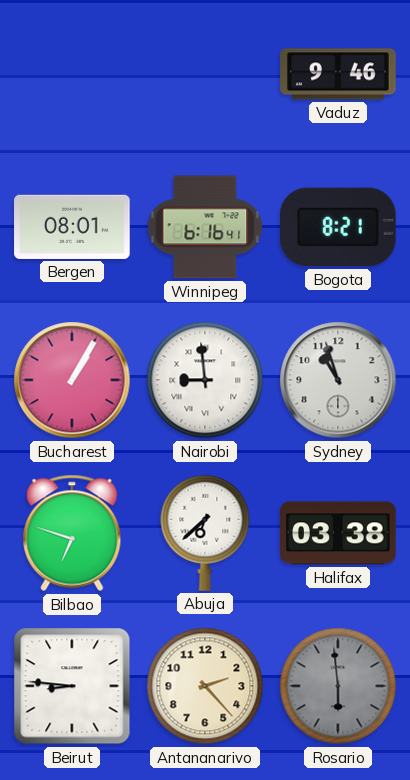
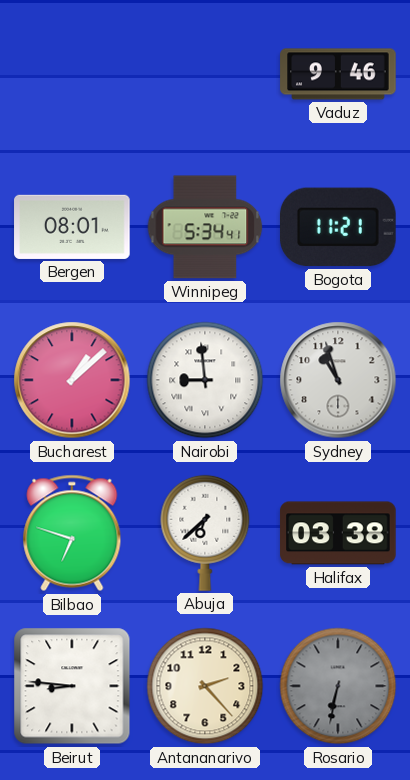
Winnipeg: 6:16 -> 5:34
Bogota: 8:21 -> 11:21
Bucharest: 1:05 -> 1:08
Rosario: 5:59 -> 6:32
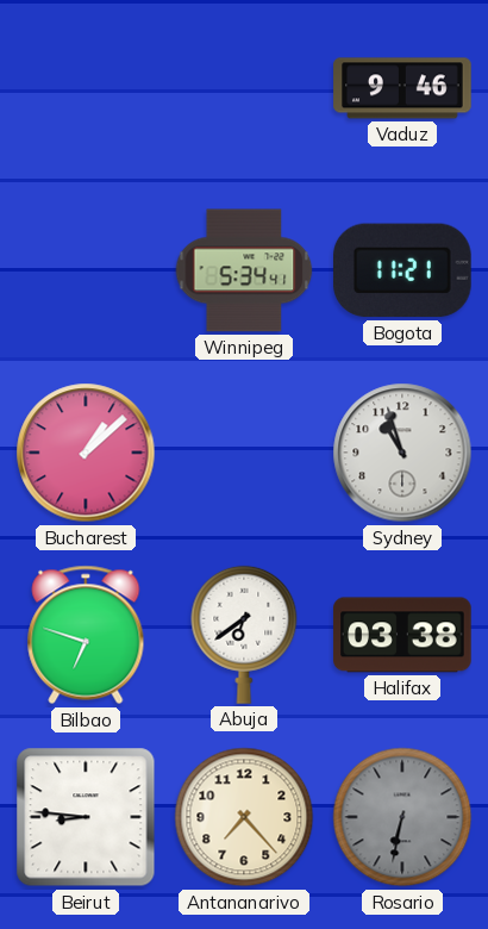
Bergen: 08:01 -> none
Nairobi: 8:59 -> none
Abuja: 6:38 -> 6:39
Antananarivo: 2:23 -> 7:23
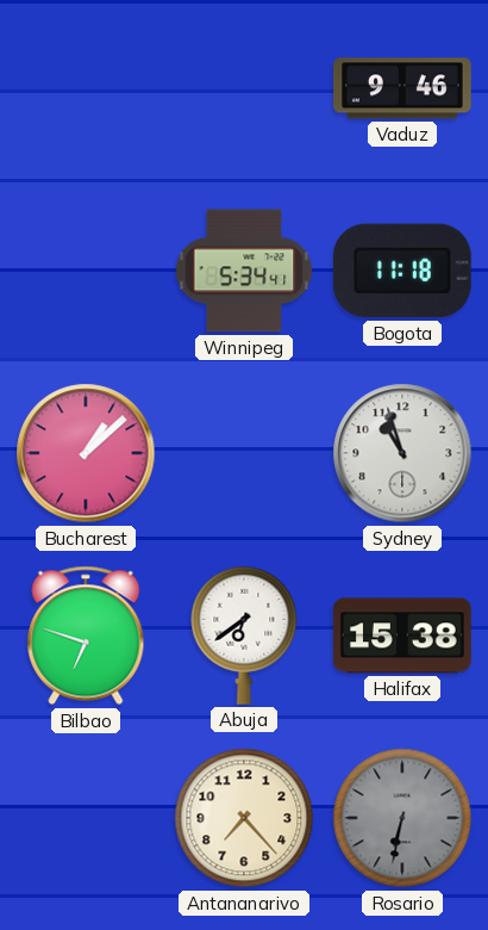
Bogota: 11:21 -> 11:18
Halifax: 03:38 -> 15:38
Beirut: 8:46 -> none
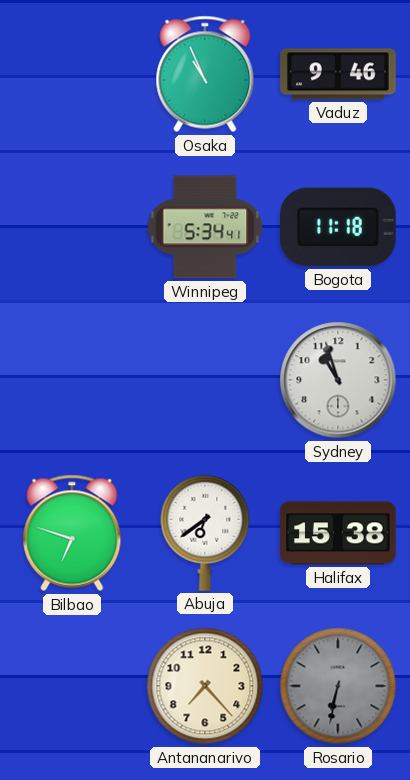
Osaka: none -> 10:56
Bucharest: 1:08 -> none
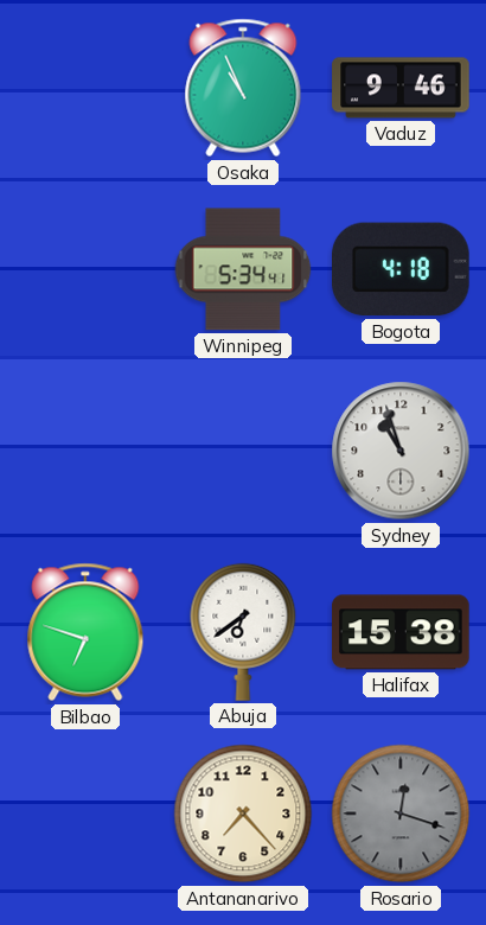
Bogota: 11:18 -> 4:18
Rosario: 6:32 -> 12:18
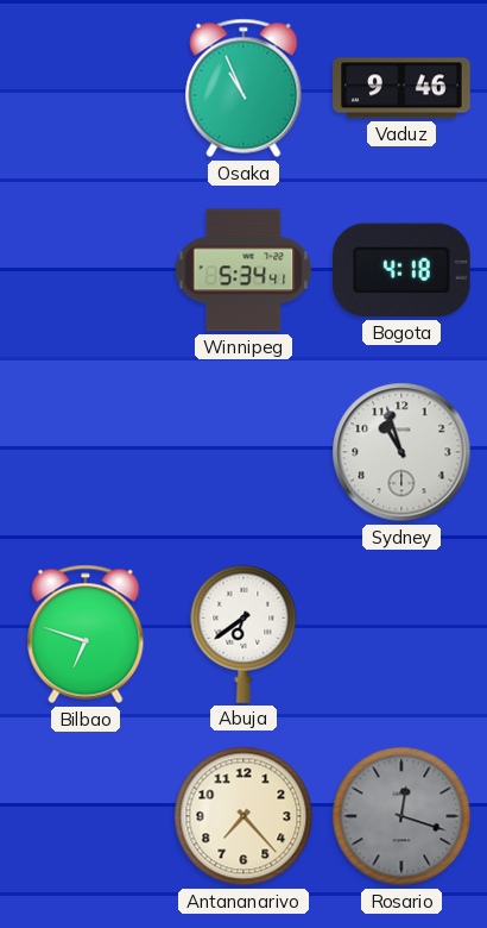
Halifax: 15:38 -> none
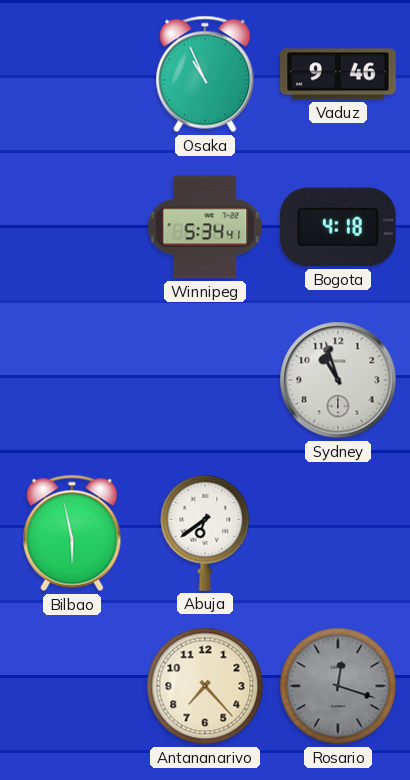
Bilbao: 6:48 -> 5:58
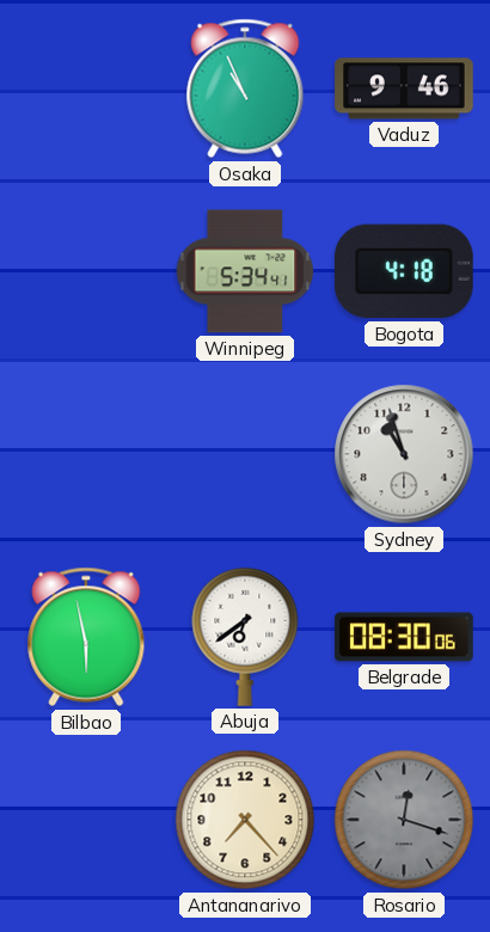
Belgrade: none -> 08:30
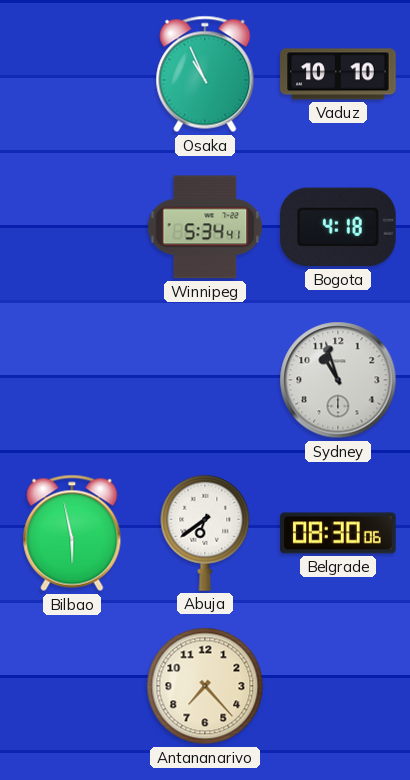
Vaduz: 9:46 -> 10:10
Rosario: 12:18 -> none
